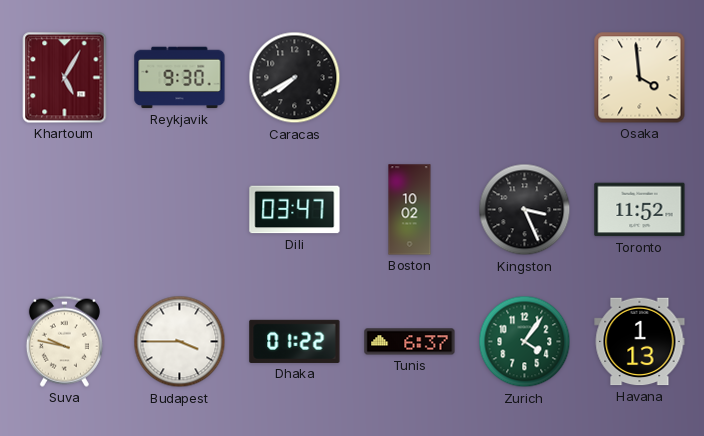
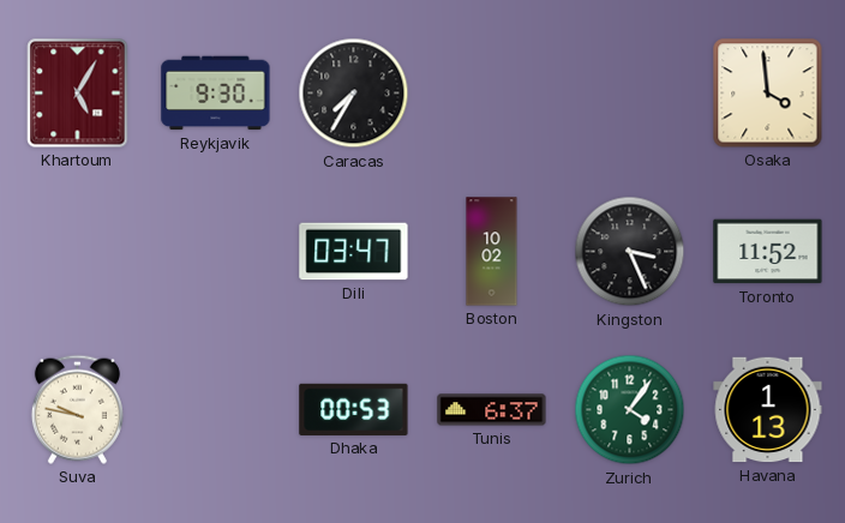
Caracas: 7:40 -> 7:35
Budapest: 3:45 -> none
Dhaka: 01:22 -> 00:53
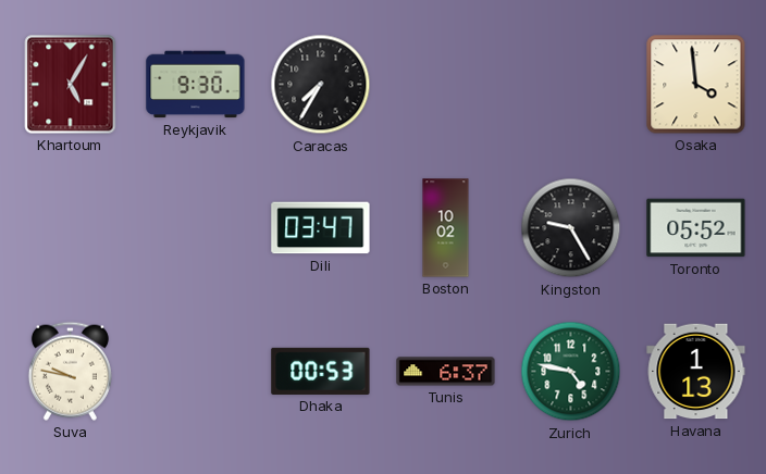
Kingston: 3:26 -> 9:25
Toronto: 11:52 -> 05:52
Zurich: 4:06 -> 4:47
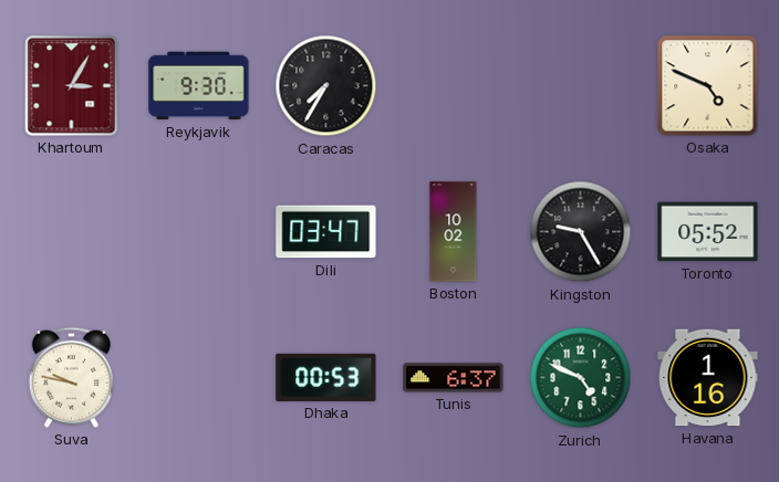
Khartoum: 5:05 -> 3:05
Osaka: 3:59 -> 4:49
Zurich: 4:47 -> 4:49
Havana: 1:13 -> 1:16
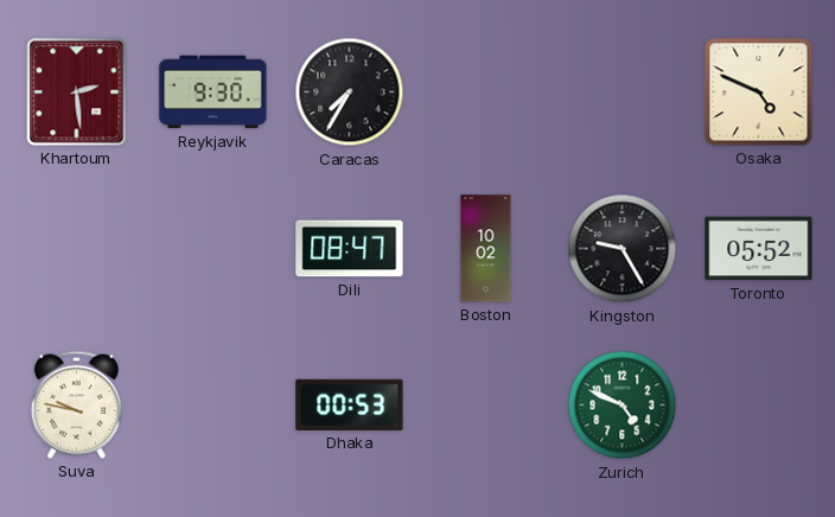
Khartoum: 3:05 -> 2:29
Dili: 03:47 -> 08:47
Tunis: 6:37 -> none
Havana: 1:16 -> none
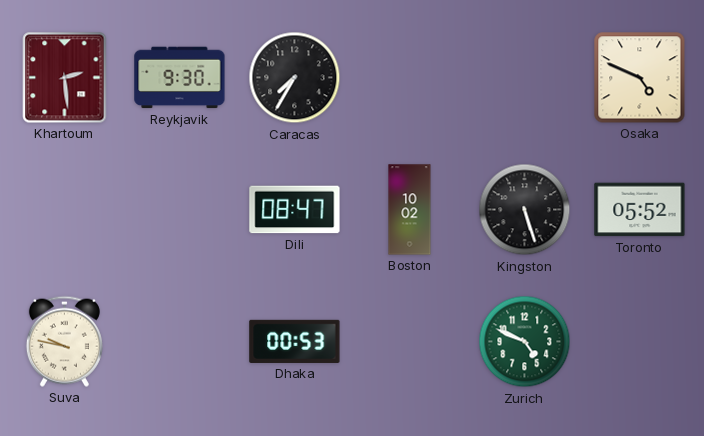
Kingston: 9:25 -> 5:27
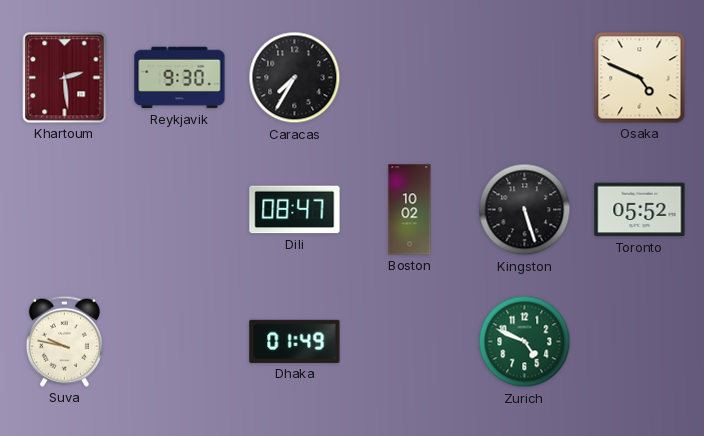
Dhaka: 00:53 -> 01:49
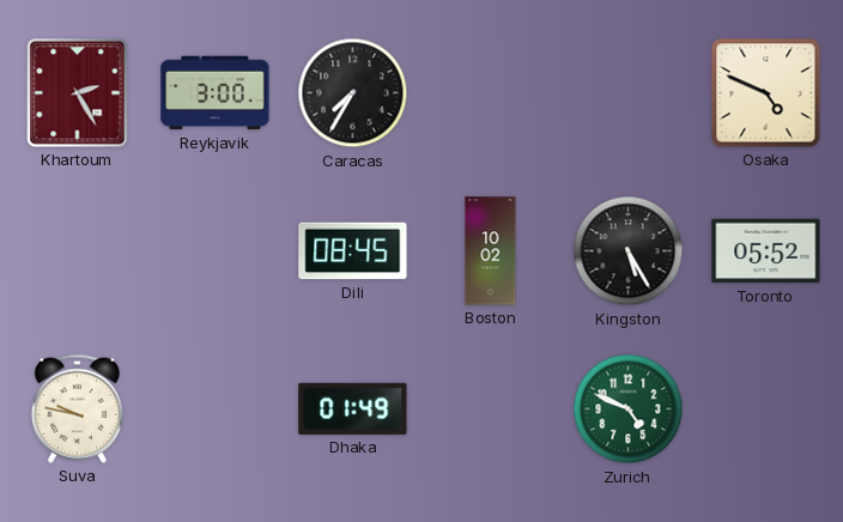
Khartoum: 2:29 -> 2:25
Reykjavik: 9:30 -> 3:00
Dili: 08:47 -> 08:45
Kingston: 5:27 -> 5:25
